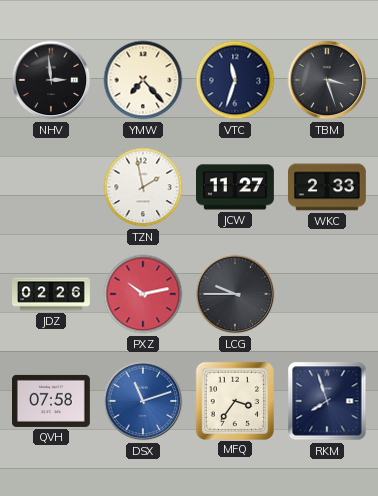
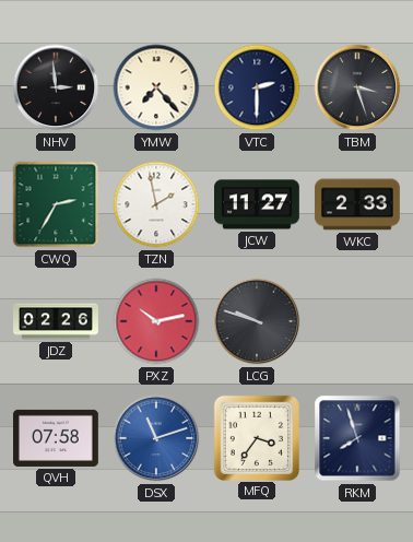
VTC: 11:33 -> 2:30
CWQ: none -> 2:35
LCG: 9:45 -> 9:48
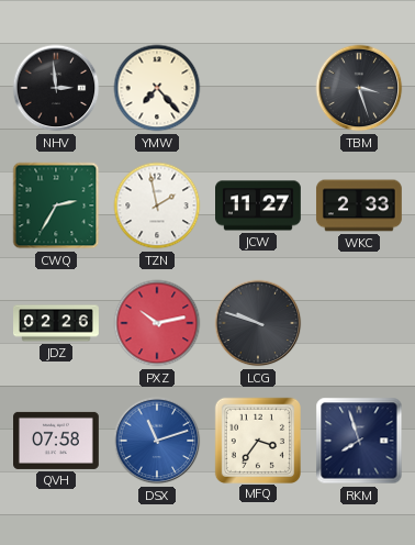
VTC: 2:30 -> none
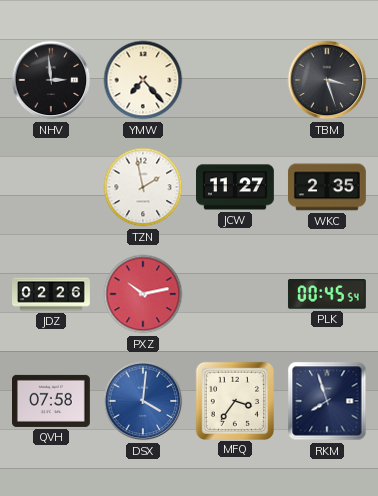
CWQ: 2:35 -> none
WKC: 2:33 -> 2:35
LCG: 9:48 -> none
PLK: none -> 00:45
DSX: 11:12 -> 4:01
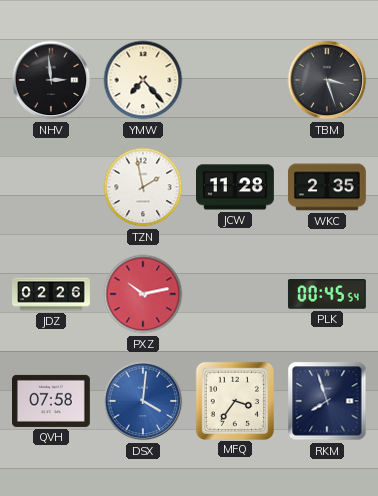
JCW: 11:27 -> 11:28
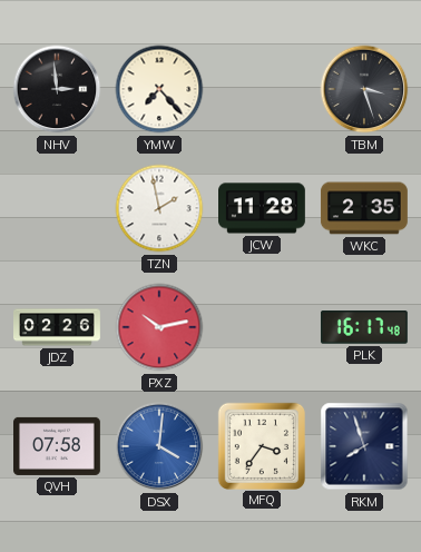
PLK: 00:45 -> 16:17
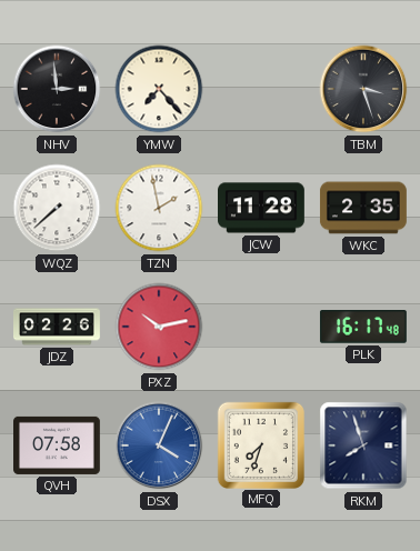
WQZ: none -> 7:38
DSX: 4:01 -> 4:04
MFQ: 3:36 -> 7:33
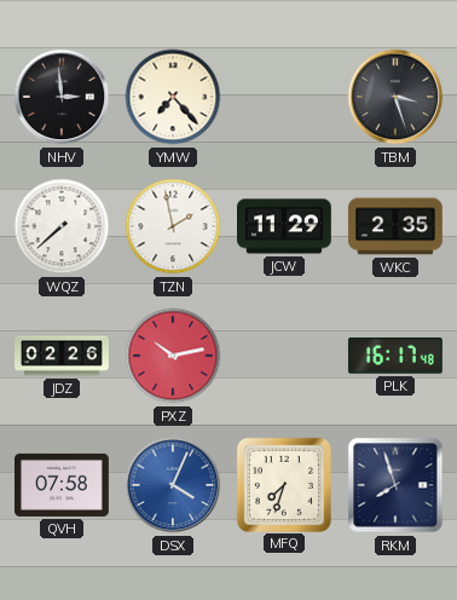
JCW: 11:28 -> 11:29
